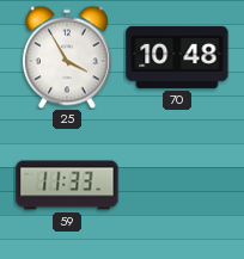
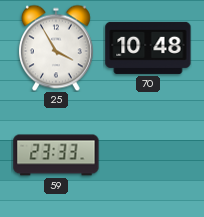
59: 11:33 -> 23:33
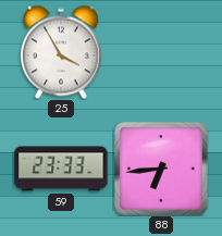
70: 10:48 -> none
88: none -> 6:44
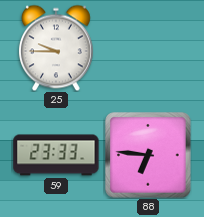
25: 3:55 -> 9:45
88: 6:44 -> 6:46
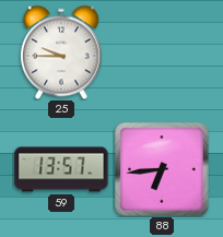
59: 23:33 -> 13:57
88: 6:46 -> 6:44
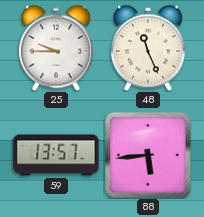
48: none -> 11:26
88: 6:44 -> 5:44
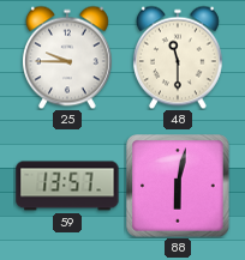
48: 11:26 -> 11:30
88: 5:44 -> 6:02
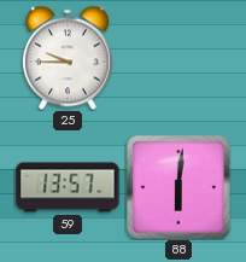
48: 11:30 -> none
88: 6:02 -> 6:01
